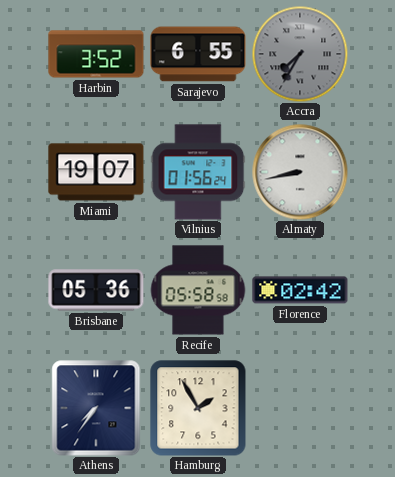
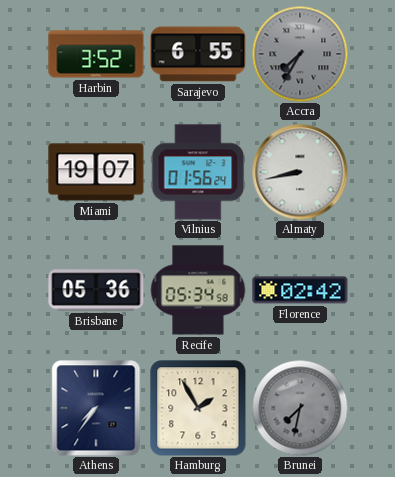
Recife: 05:58 -> 05:34
Brunei: none -> 7:32
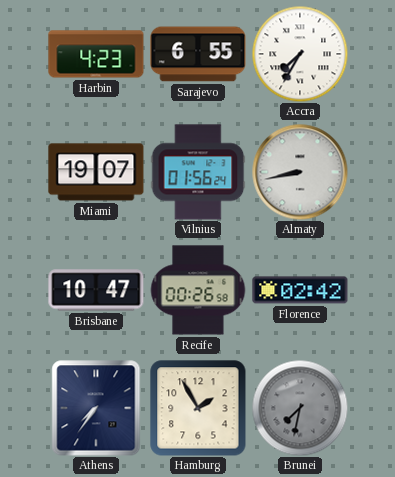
Harbin: 3:52 -> 4:23
Accra dial: grey -> white
Brisbane: 05:36 -> 10:47
Recife: 05:34 -> 00:26
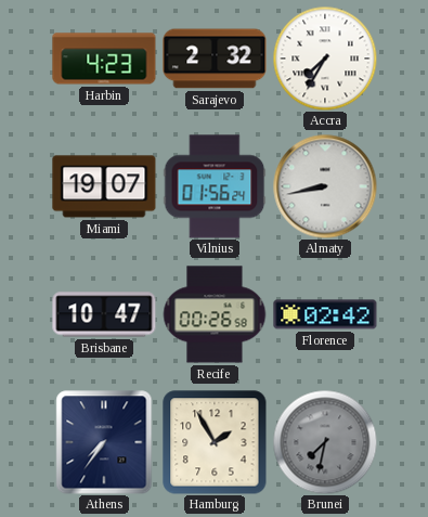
Sarajevo: 6:55 -> 2:32
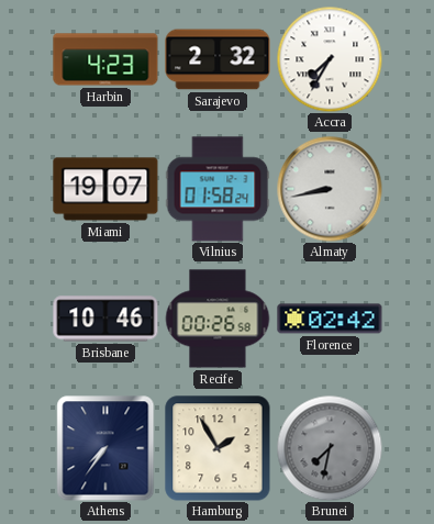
Vilnius: 01:56 -> 01:58
Brisbane: 10:47 -> 10:46
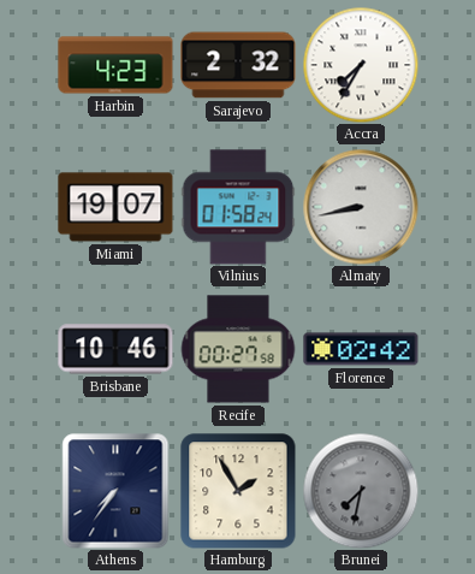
Recife: 00:26 -> 00:27
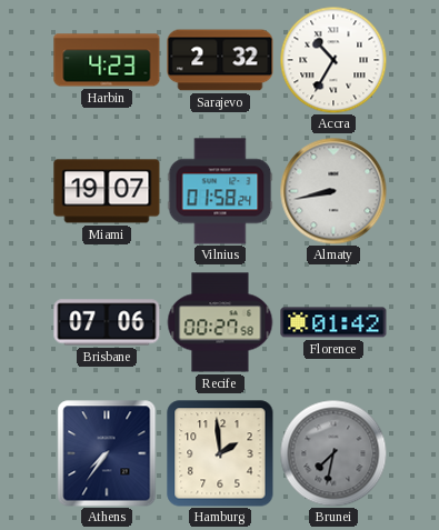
Accra: 7:35 -> 10:35
Brisbane: 10:46 -> 07:06
Florence: 02:42 -> 01:42
Hamburg: 1:55 -> 1:59
